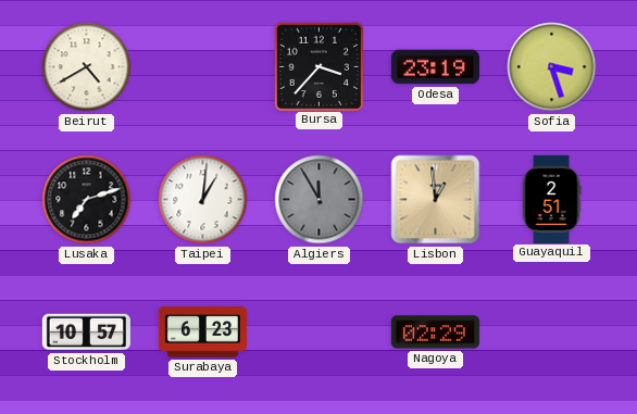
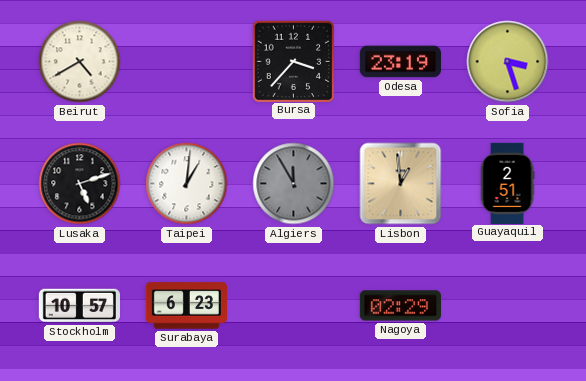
Lusaka: 7:12 -> 5:12
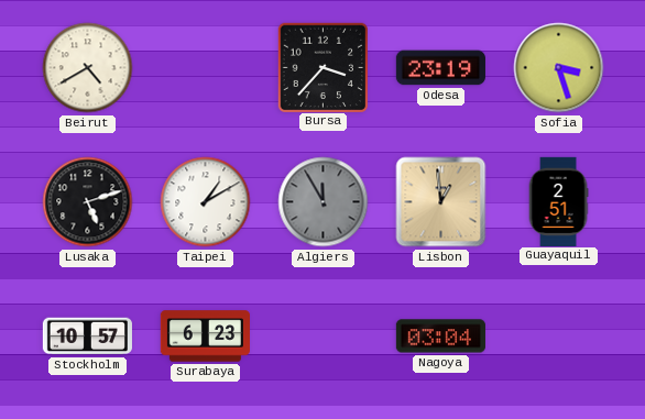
Taipei: 1:01 -> 1:10
Nagoya: 02:29 -> 03:04
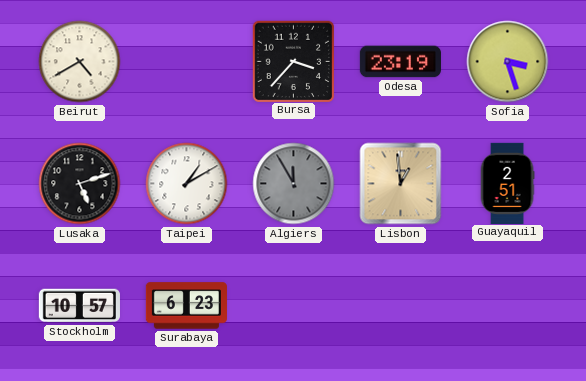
Nagoya: 03:04 -> none
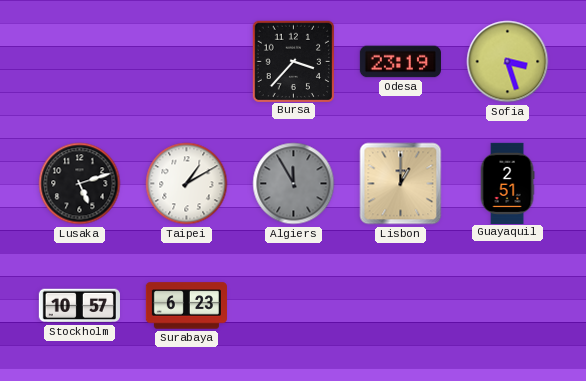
Beirut: 4:40 -> none
Lisbon: 12:59 -> 1:00
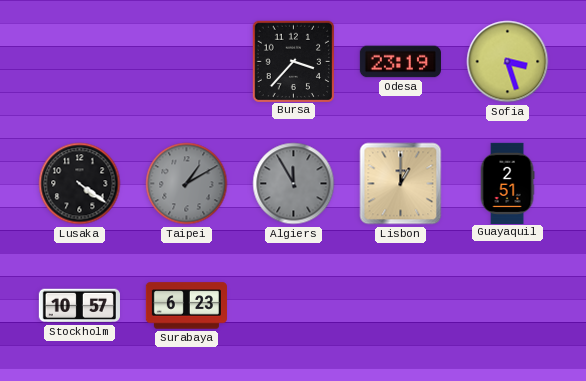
Lusaka: 5:12 -> 4:21
Taipei dial: white -> grey
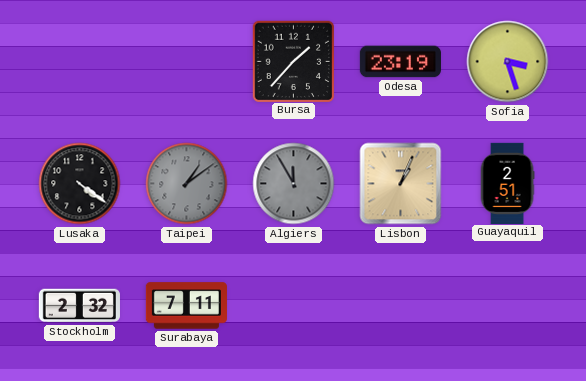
Bursa: 3:37 -> 1:37
Taipei: 1:10 -> 1:09
Lisbon: 1:00 -> 1:04
Stockholm: 10:57 -> 2:32
Surabaya: 6:23 -> 7:11
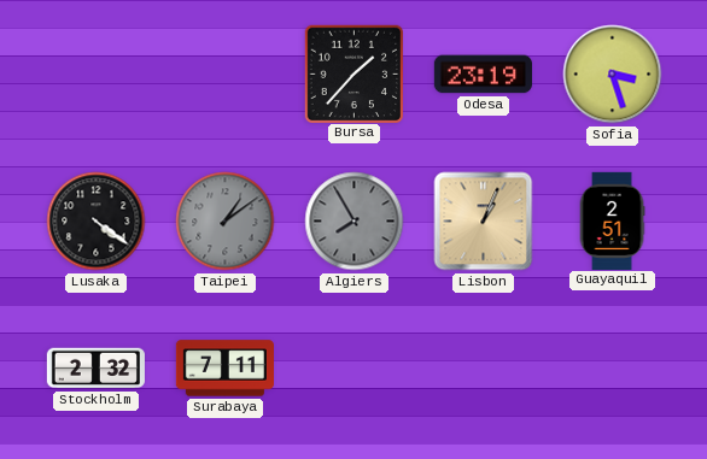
Algiers: 11:55 -> 7:55
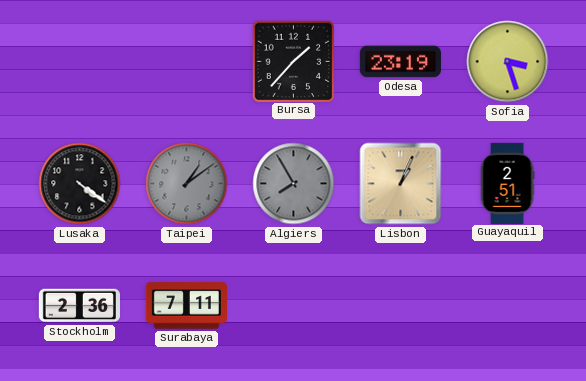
Stockholm: 2:32 -> 2:36
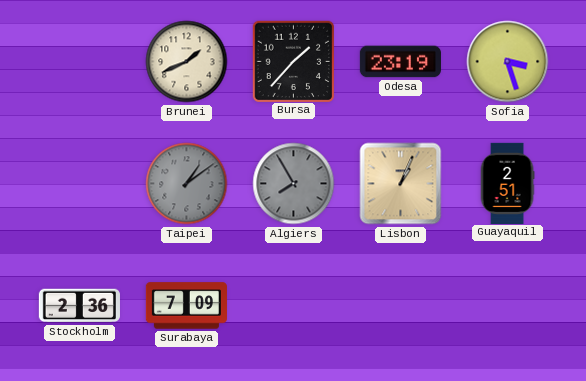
Brunei: none -> 1:41
Lusaka: 4:21 -> none
Surabaya: 7:11 -> 7:09
